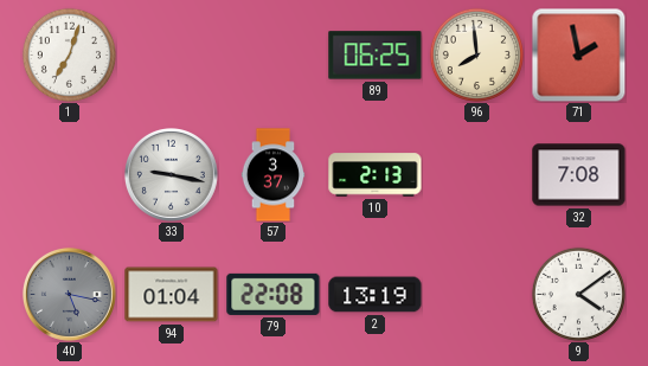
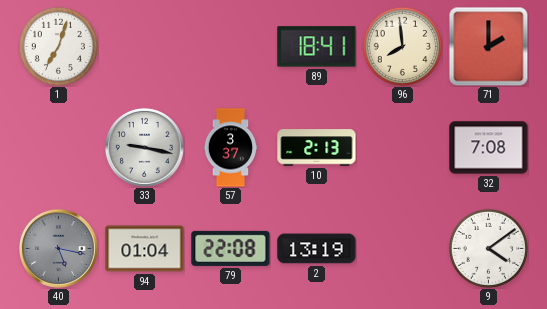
89: 06:25 -> 18:41
71: 1:58 -> 2:00
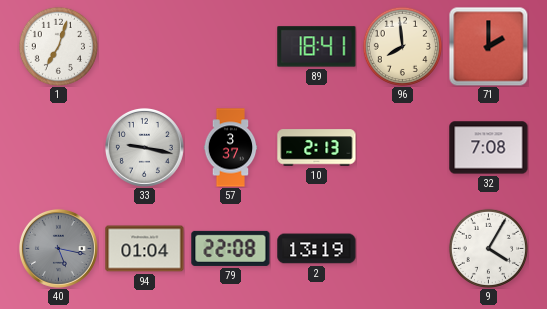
9: 4:09 -> 4:05
